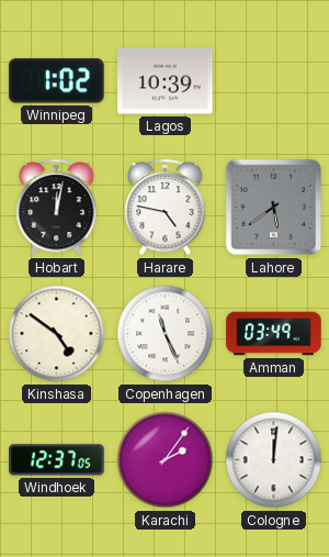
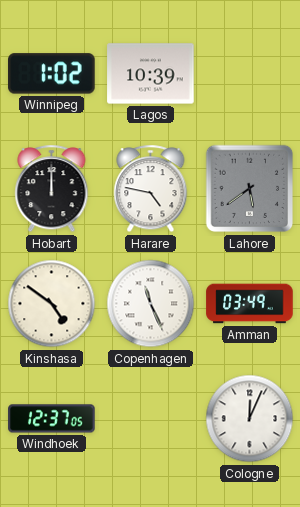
Hobart: 12:02 -> 12:00
Karachi: 2:06 -> none
Cologne: 12:01 -> 12:04
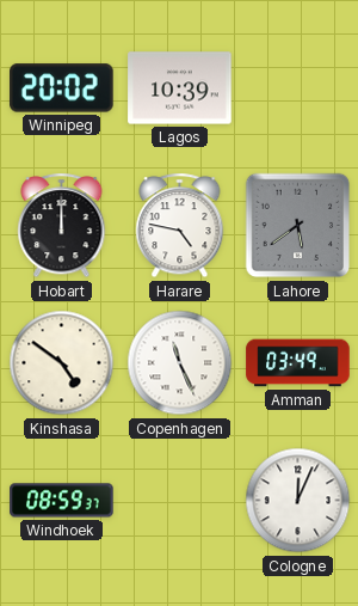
Winnipeg: 1:02 -> 20:02
Windhoek: 12:37 -> 08:59
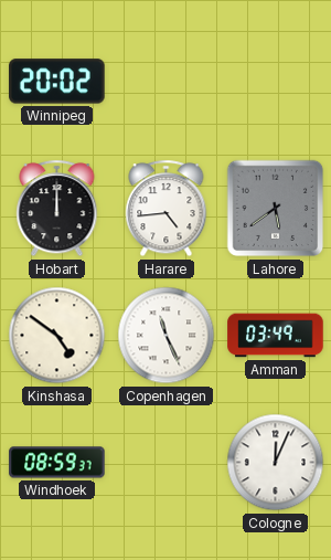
Lagos: 10:39 -> none
Harare: 4:47 -> 4:44
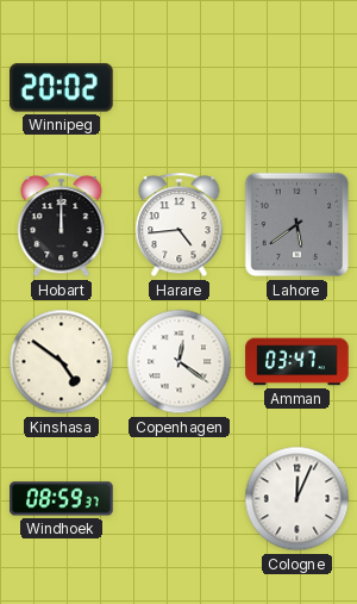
Copenhagen: 11:26 -> 12:21
Amman: 03:49 -> 03:47
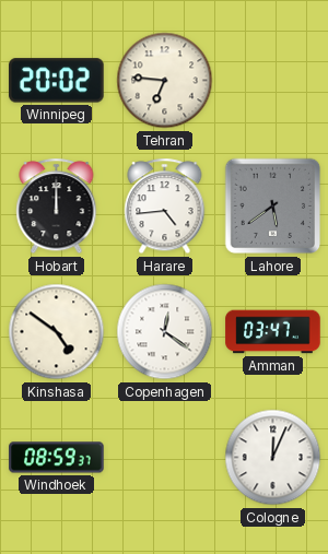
Tehran: none -> 6:46
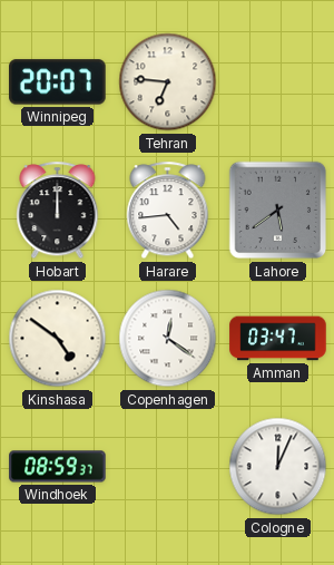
Winnipeg: 20:02 -> 20:07
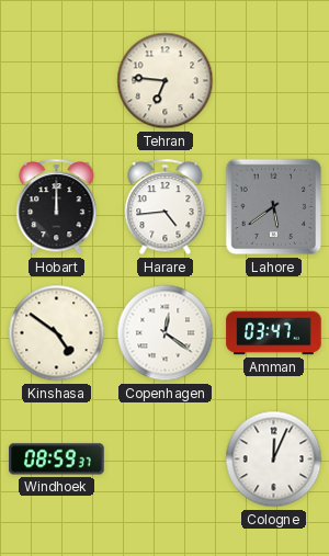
Winnipeg: 20:07 -> none
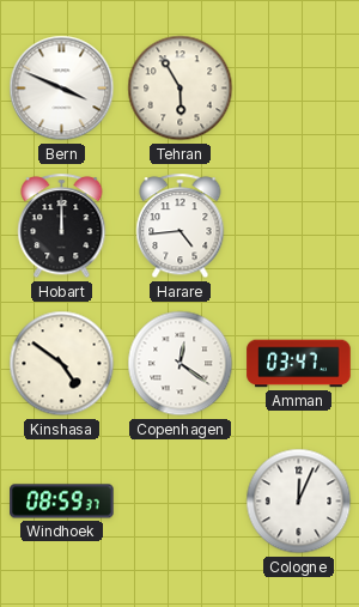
Bern: none -> 3:49
Tehran: 6:46 -> 5:55
Lahore: 5:39 -> none
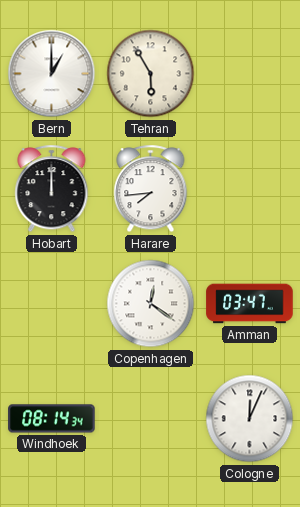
Bern: 3:49 -> 1:00
Harare: 4:44 -> 7:44
Kinshasa: 4:51 -> none
Windhoek: 08:59 -> 08:14
